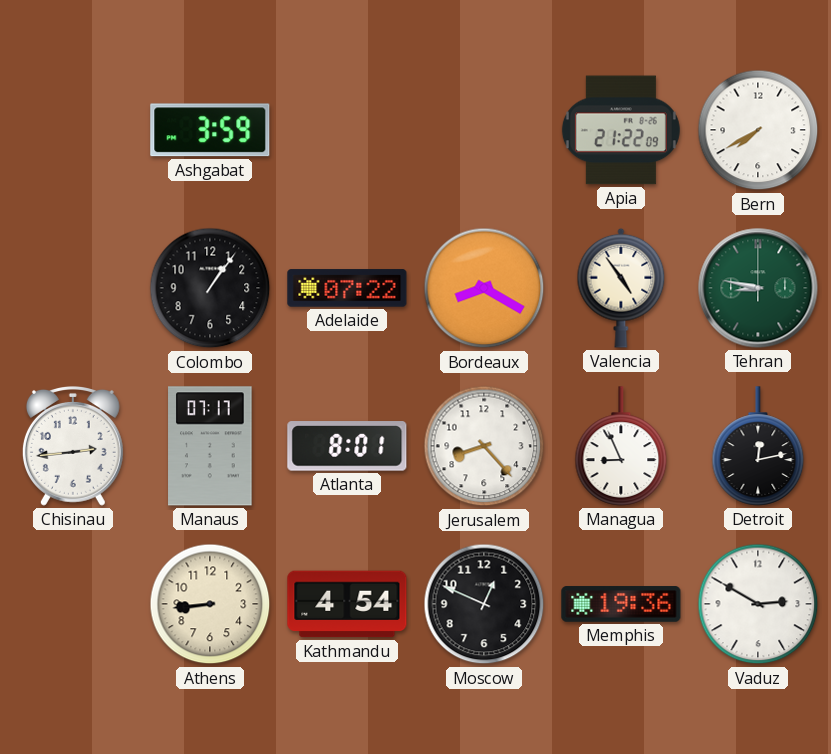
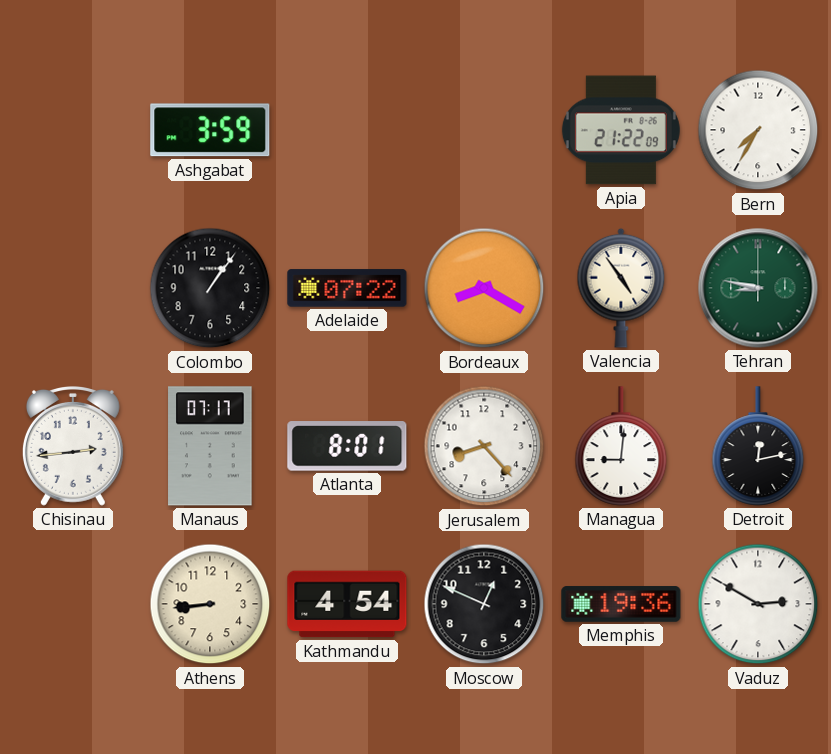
Bern: 7:40 -> 7:35
Managua: 8:56 -> 9:01
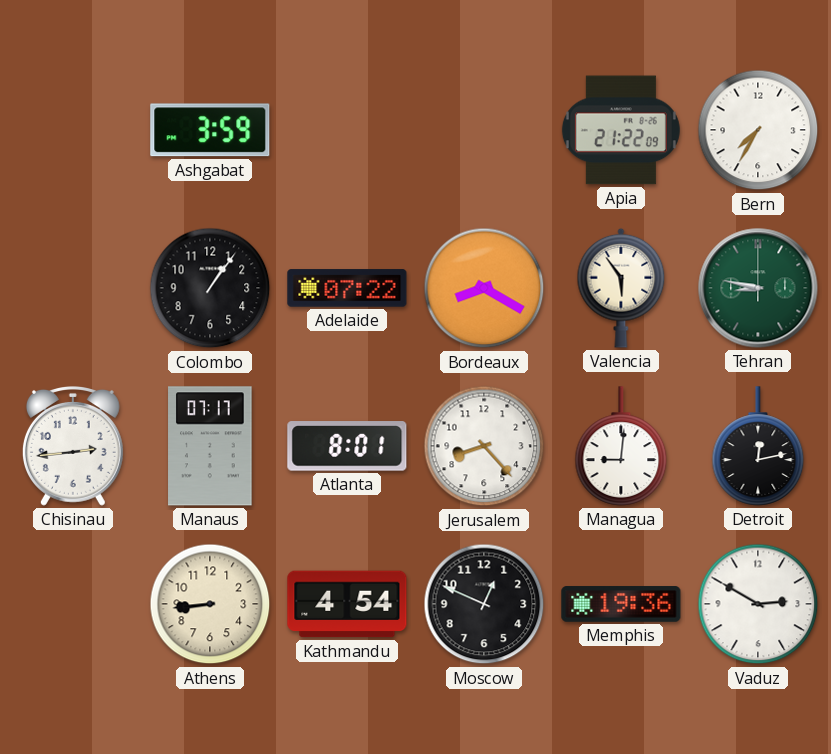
Valencia: 4:54 -> 5:54
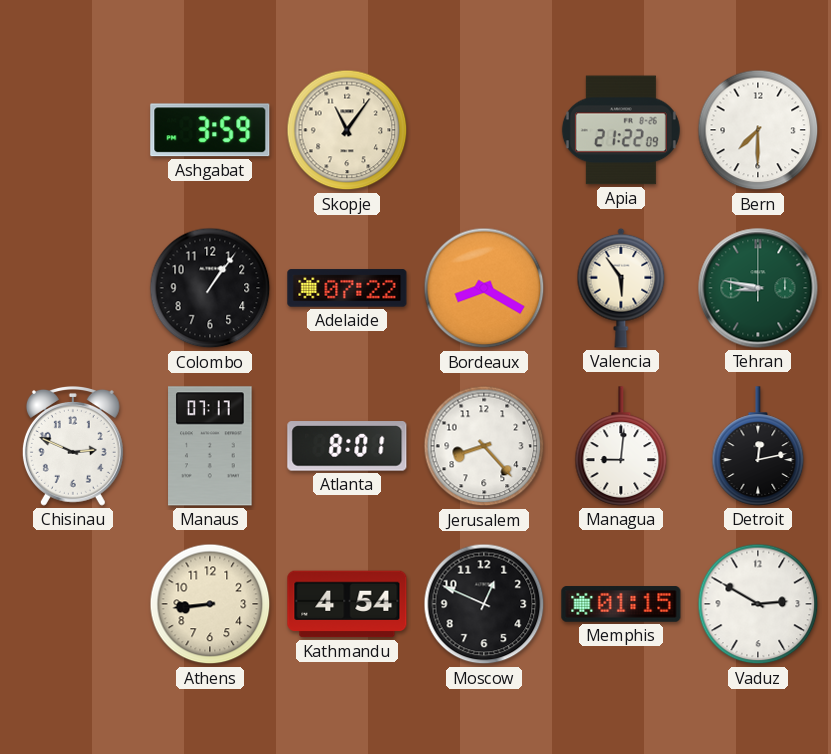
Skopje: none -> 11:06
Bern: 7:35 -> 7:30
Chisinau: 2:44 -> 2:49
Memphis: 19:36 -> 01:15
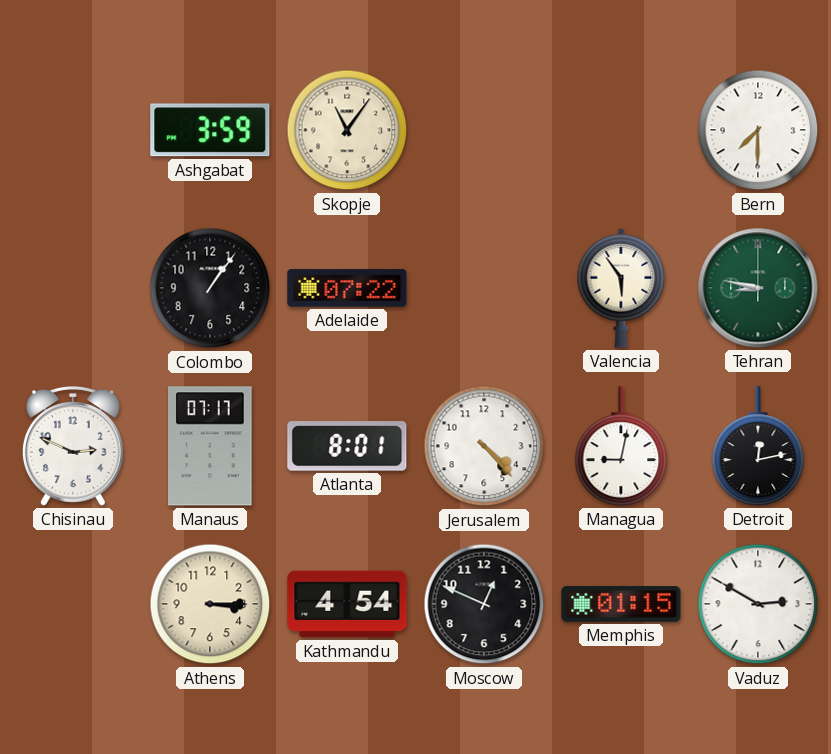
Apia: 21:22 -> none
Bordeaux: 8:20 -> none
Jerusalem: 8:23 -> 4:23
Managua: 9:01 -> 9:02
Athens: 8:44 -> 3:15
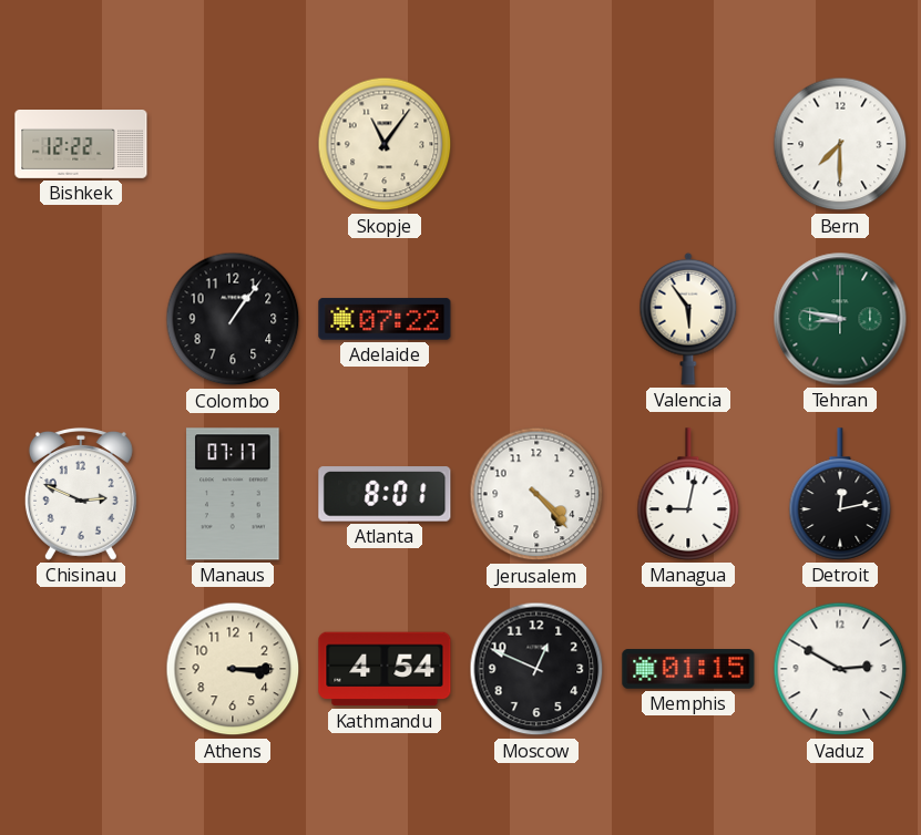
Bishkek: none -> 12:22
Ashgabat: 3:59 -> none
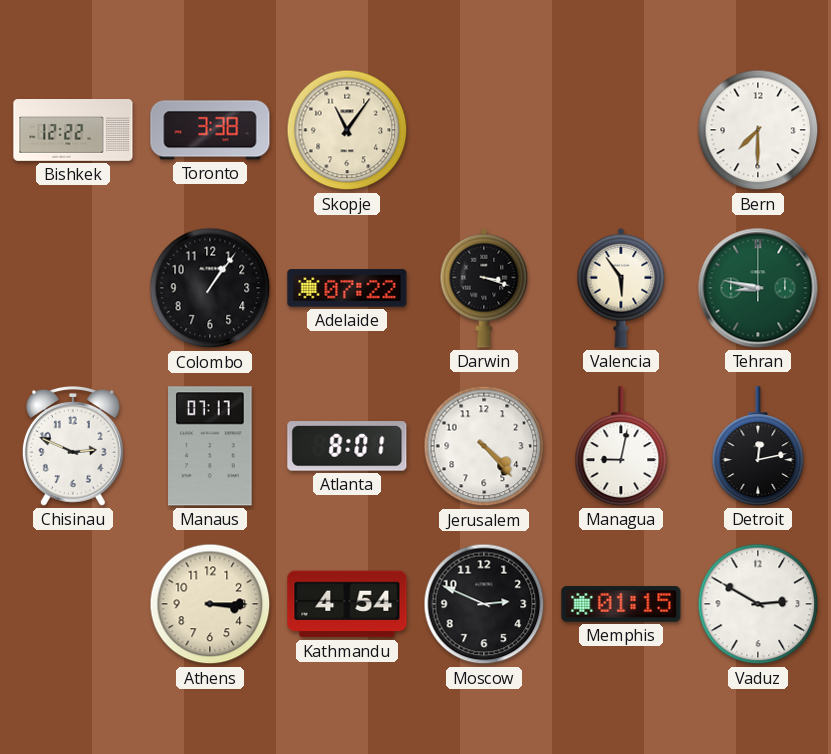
Toronto: none -> 3:38
Darwin: none -> 3:18
Moscow: 12:49 -> 2:49
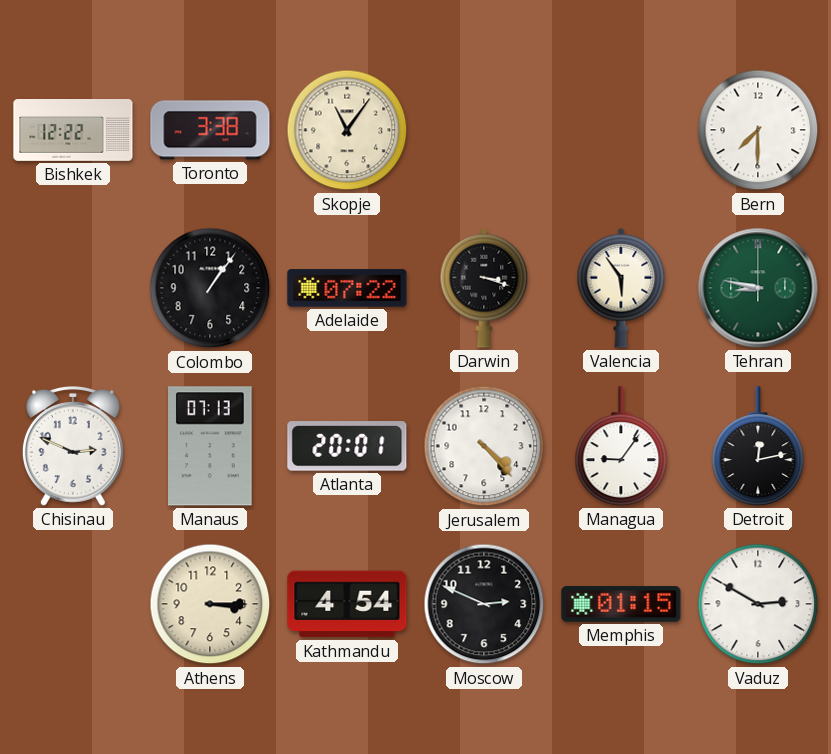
Manaus: 07:17 -> 07:13
Atlanta: 8:01 -> 20:01
Managua: 9:02 -> 9:06
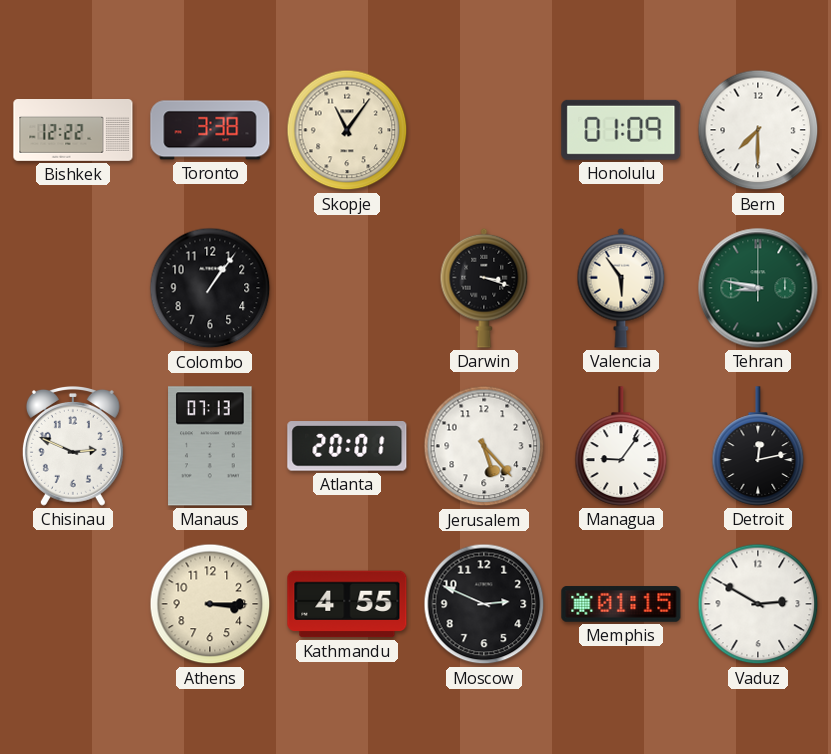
Honolulu: none -> 01:09
Adelaide: 07:22 -> none
Jerusalem: 4:23 -> 5:23
Kathmandu: 4:54 -> 4:55
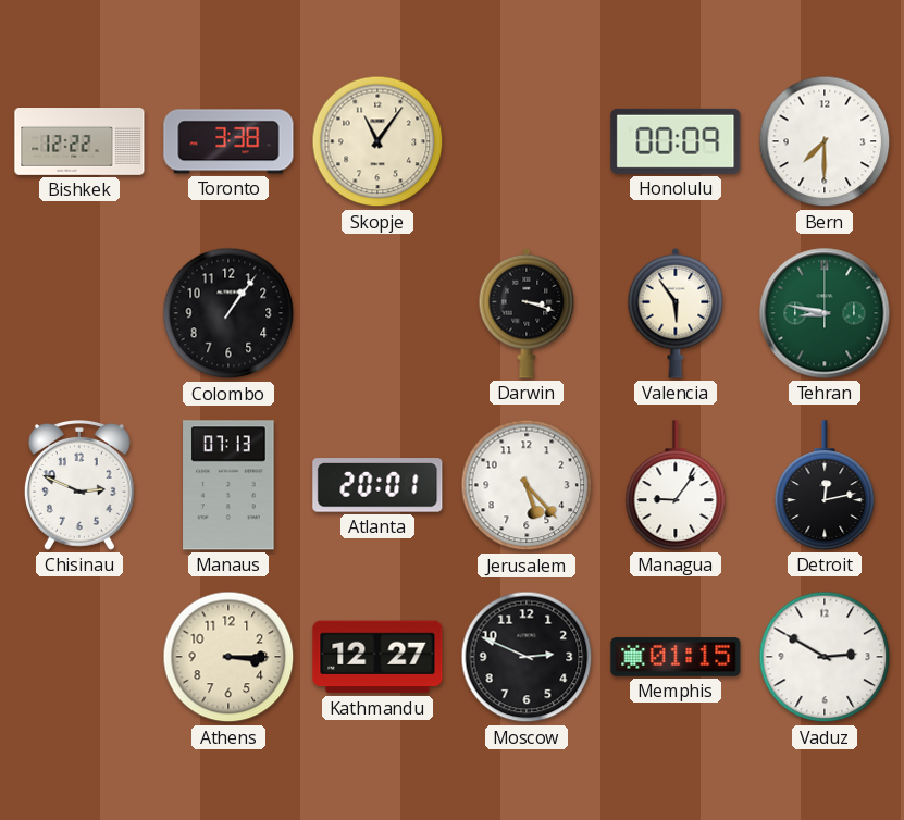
Honolulu: 01:09 -> 00:09
Kathmandu: 4:55 -> 12:27
